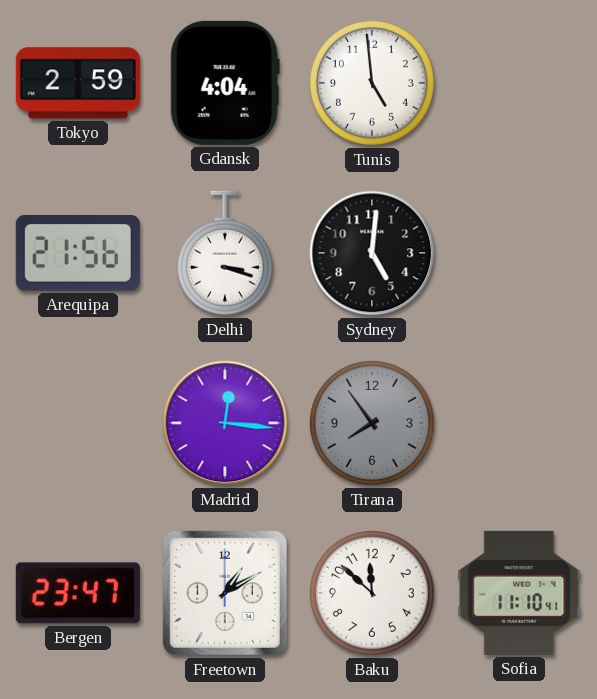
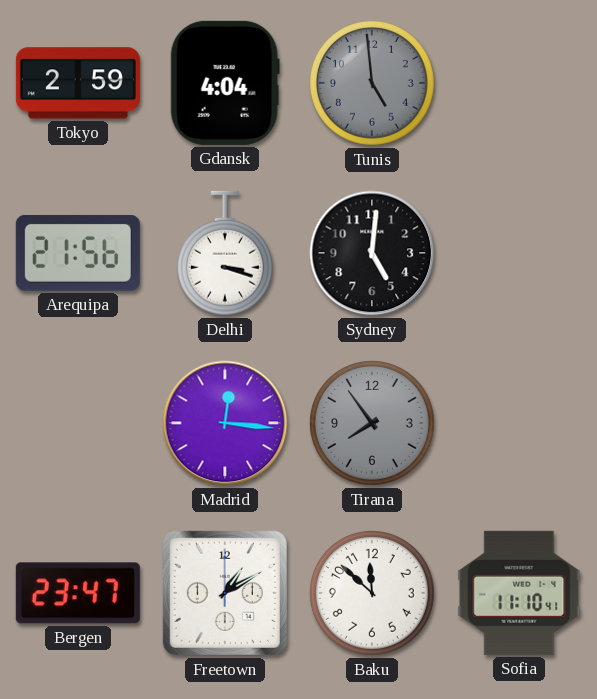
Tunis dial: white -> grey
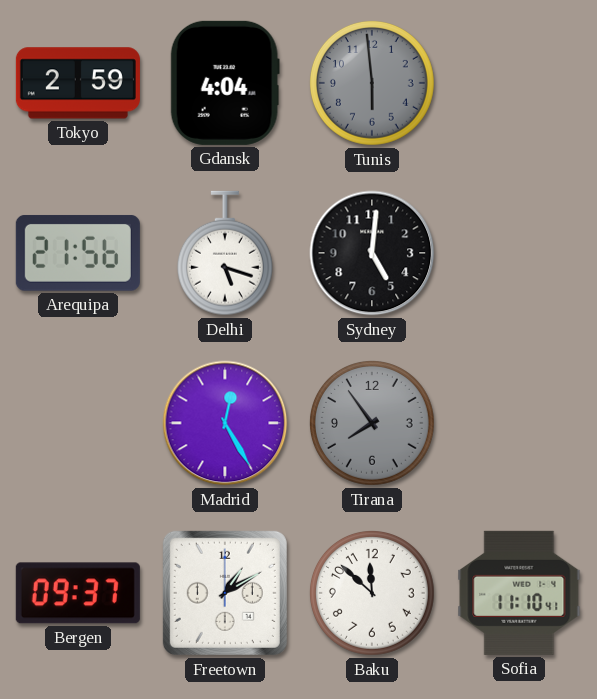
Tunis: 4:59 -> 5:59
Delhi: 3:18 -> 5:18
Madrid: 12:16 -> 12:25
Bergen: 23:47 -> 09:37
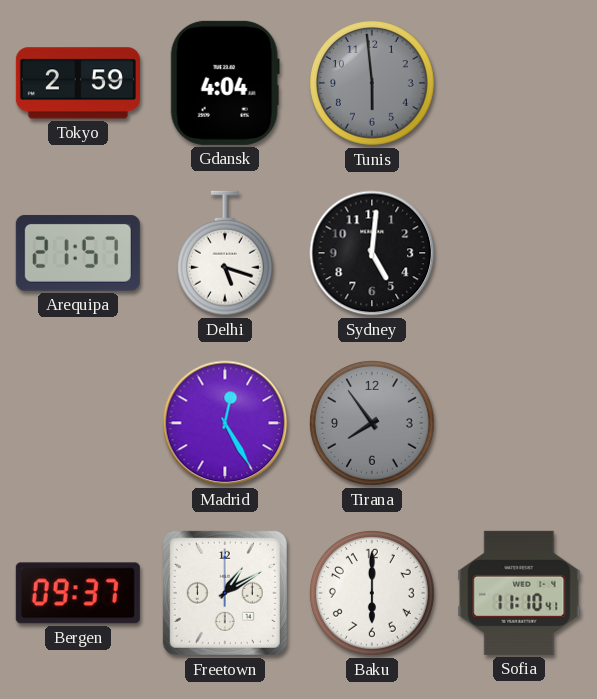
Arequipa: 21:56 -> 21:57
Baku: 11:52 -> 6:00
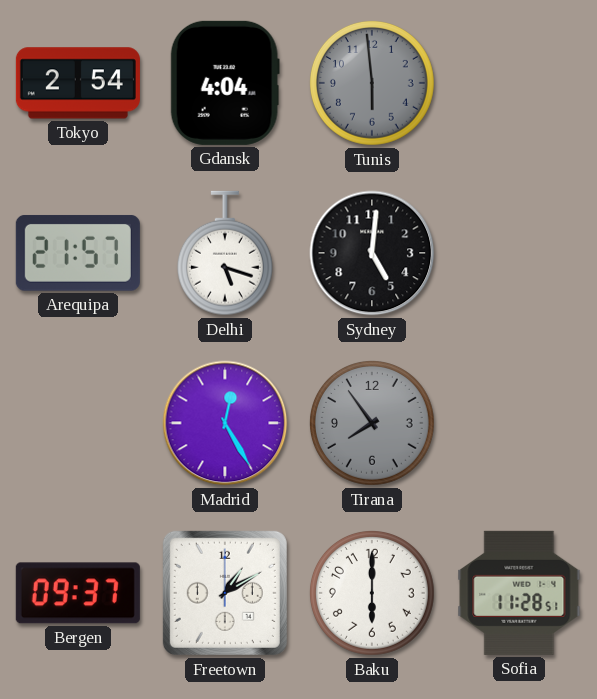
Tokyo: 2:59 -> 2:54
Sofia: 11:10 -> 11:28
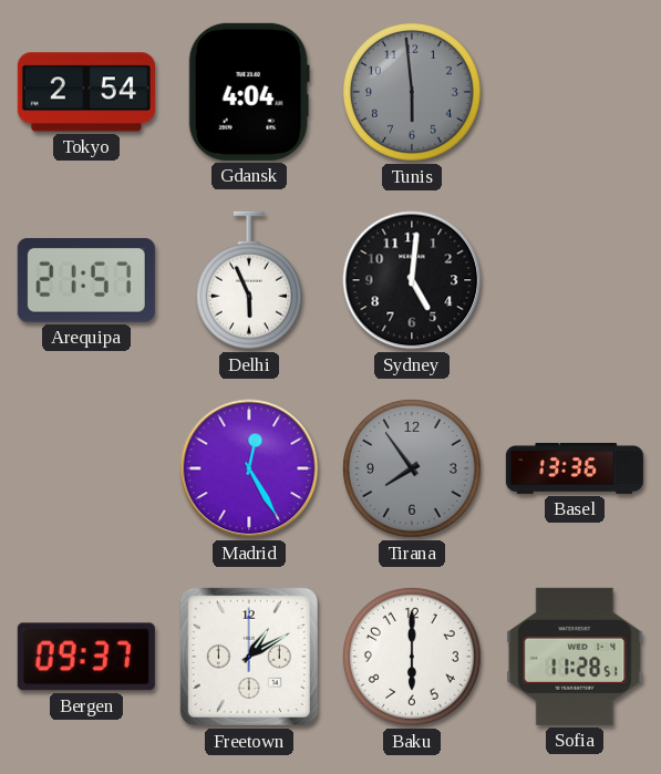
Delhi: 5:18 -> 5:56
Basel: none -> 13:36
